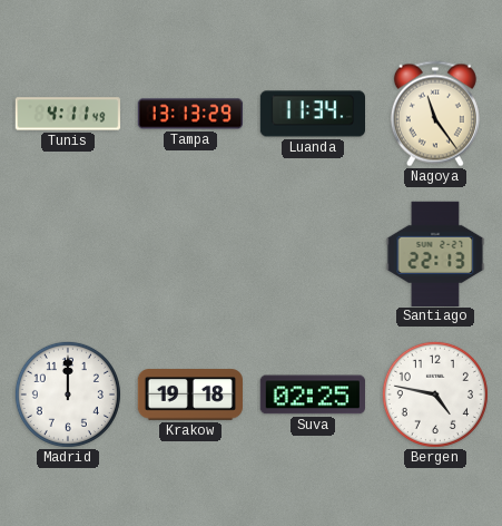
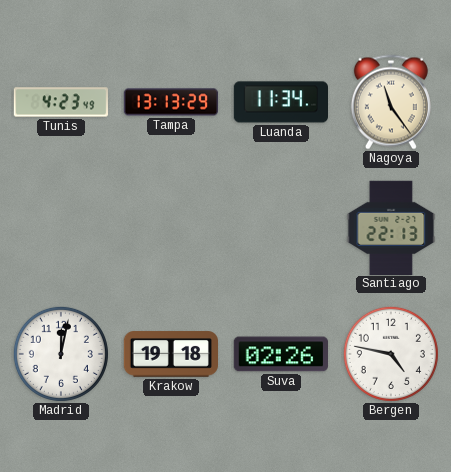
Tunis: 4:11 -> 4:23
Madrid: 12:00 -> 12:02
Suva: 02:25 -> 02:26
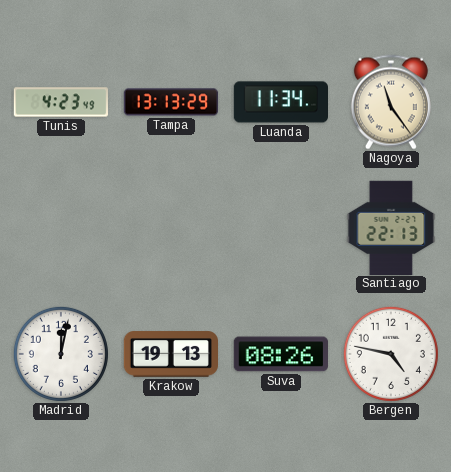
Krakow: 19:18 -> 19:13
Suva: 02:26 -> 08:26
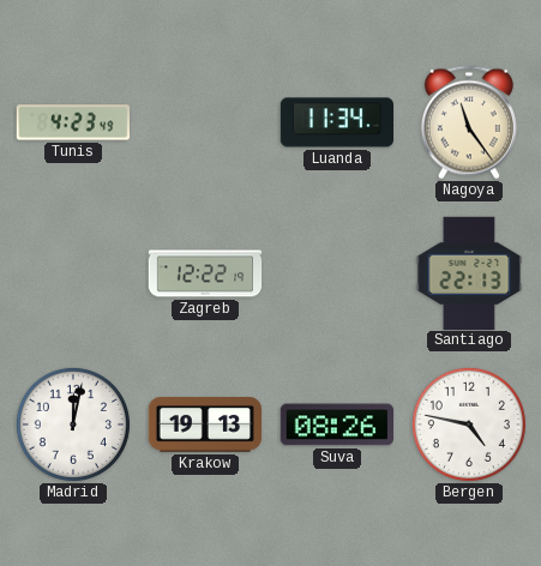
Tampa: 13:13 -> none
Zagreb: none -> 12:22
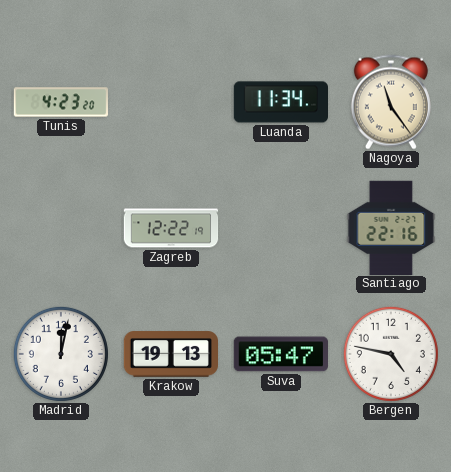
Tunis: 4:23:49 -> 4:23:20
Santiago: 22:13 -> 22:16
Suva: 08:26 -> 05:47
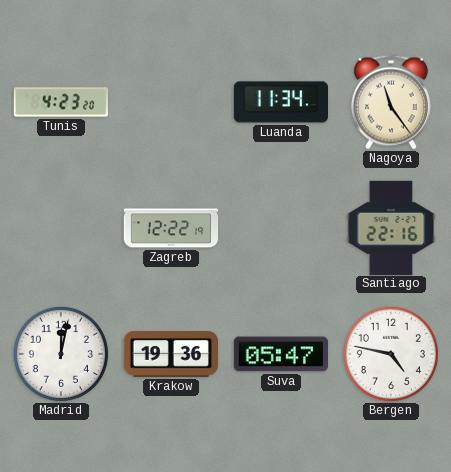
Krakow: 19:13 -> 19:36
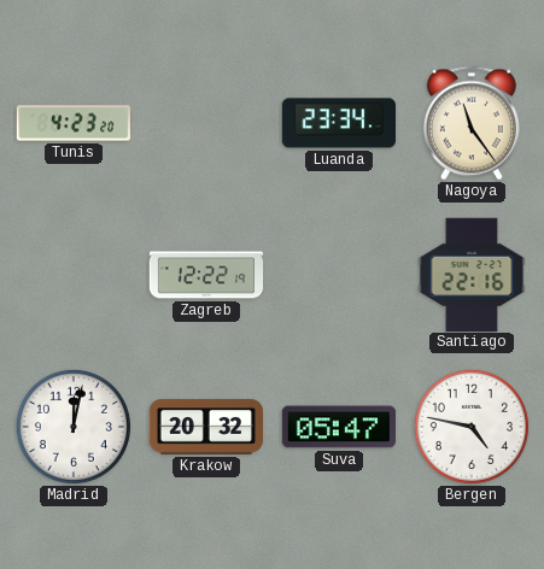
Luanda: 11:34 -> 23:34
Krakow: 19:36 -> 20:32
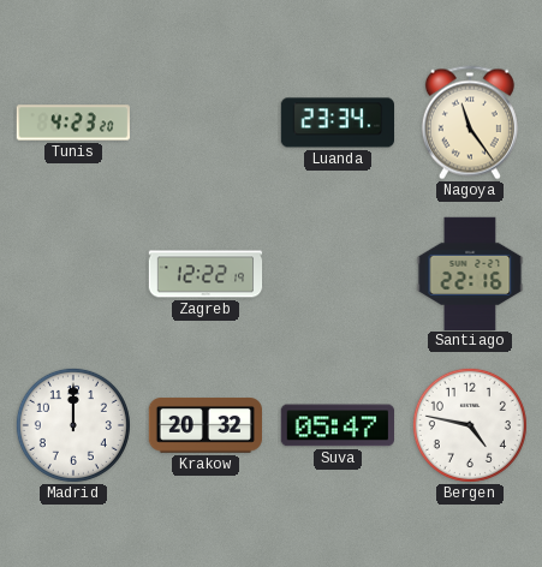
Madrid: 12:02 -> 12:00
